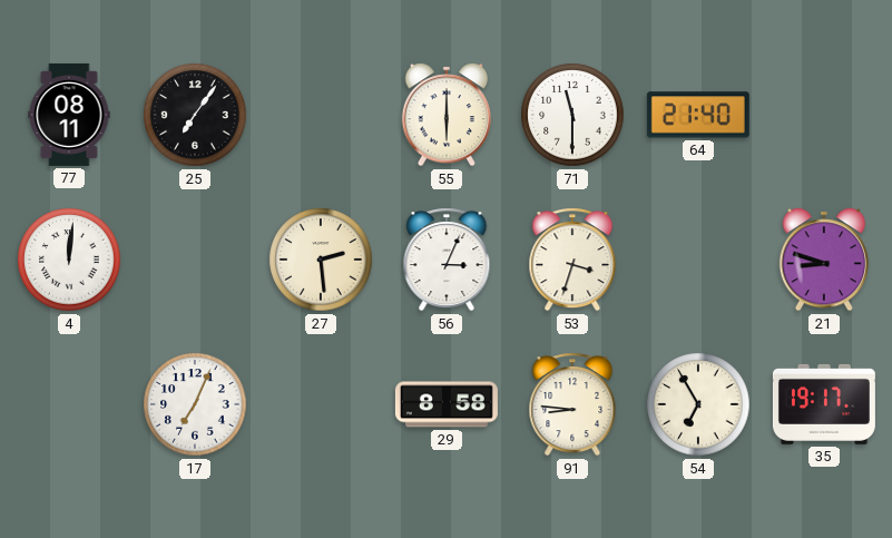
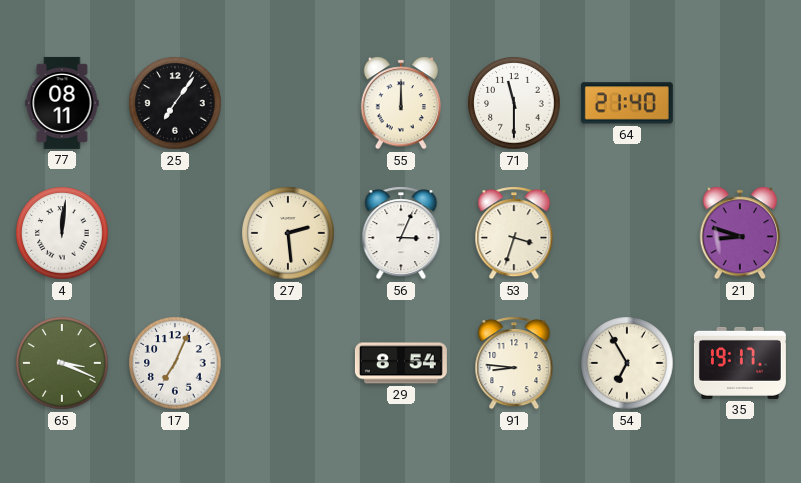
55: 6:00 -> 12:00
65: none -> 3:19
29: 8:58 -> 8:54
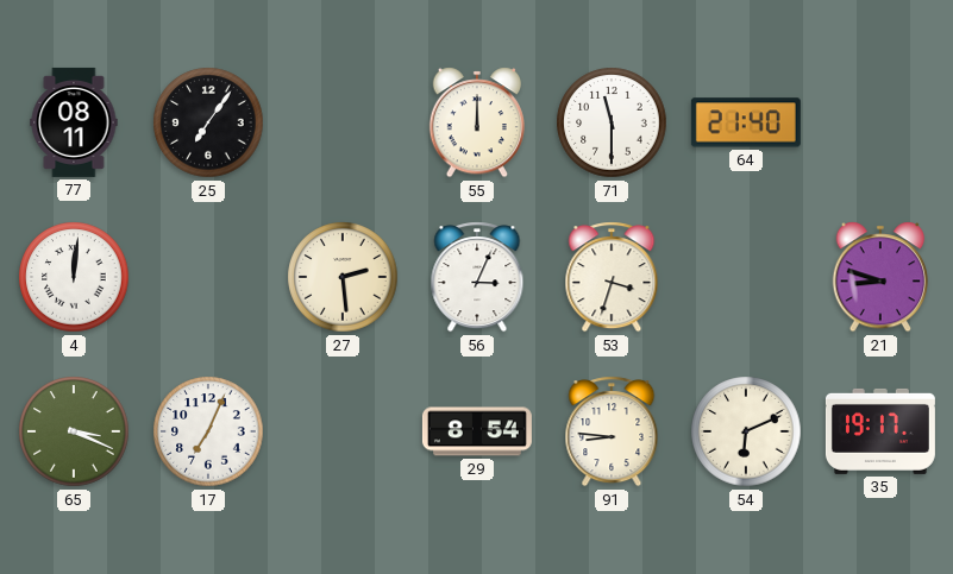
54: 6:55 -> 6:11
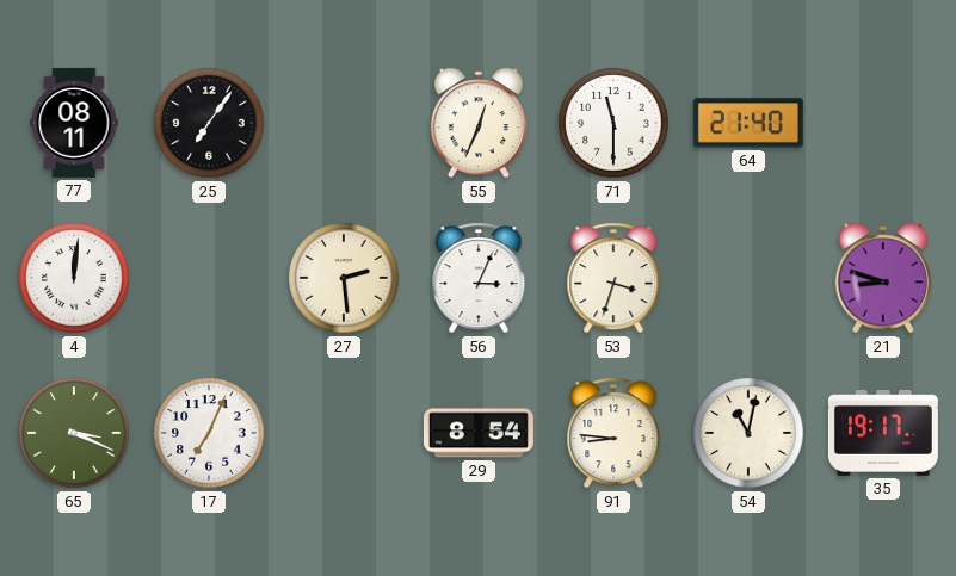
55: 12:00 -> 12:34
54: 6:11 -> 11:02
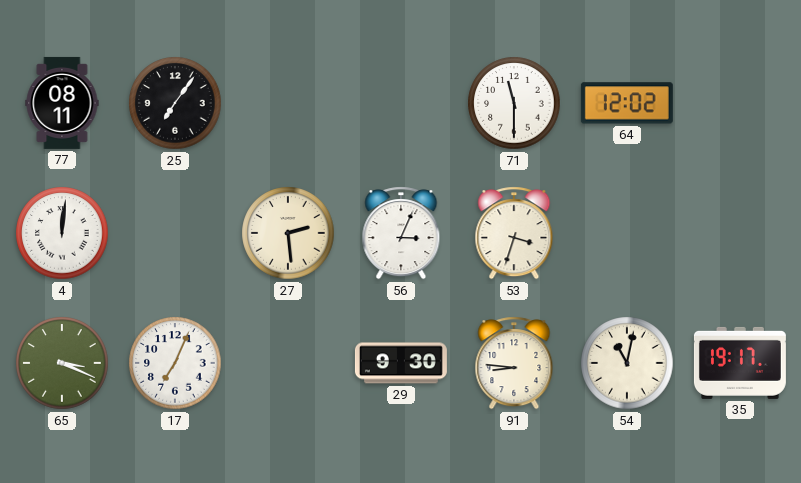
55: 12:34 -> none
64: 21:40 -> 12:02
21: 8:48 -> none
29: 8:54 -> 9:30
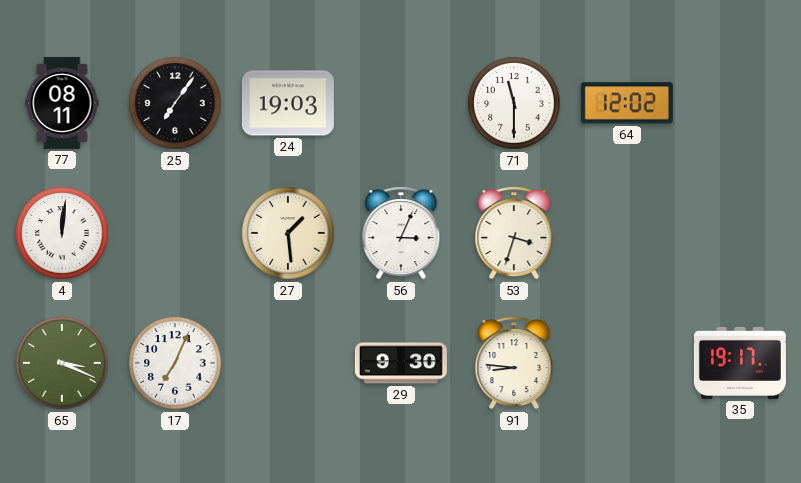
24: none -> 19:03
27: 2:29 -> 1:29
54: 11:02 -> none
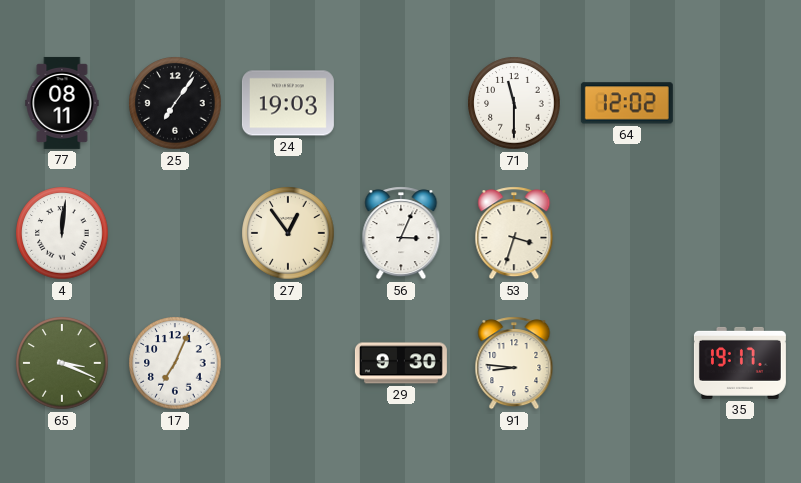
27: 1:29 -> 12:54
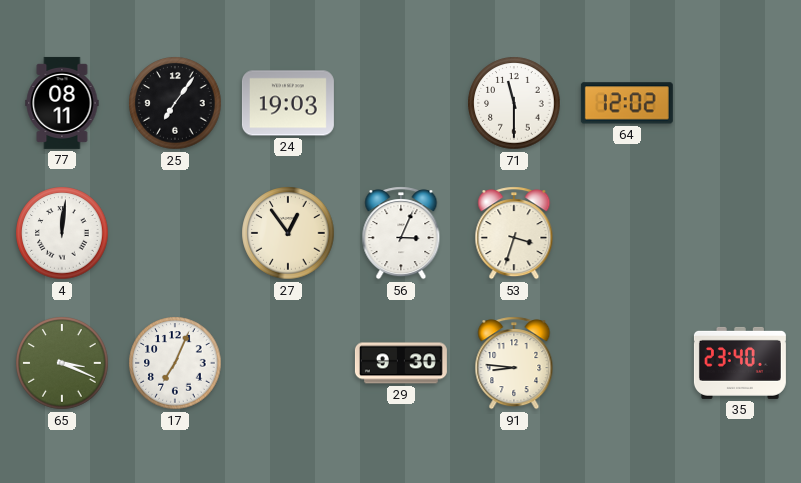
35: 19:17 -> 23:40
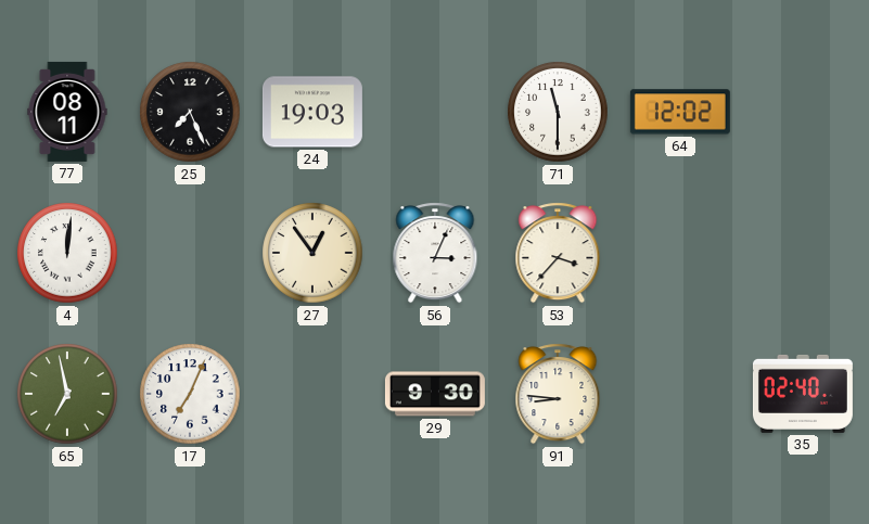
25: 7:06 -> 7:26
53: 3:33 -> 3:37
65: 3:19 -> 6:58
35: 23:40 -> 02:40
